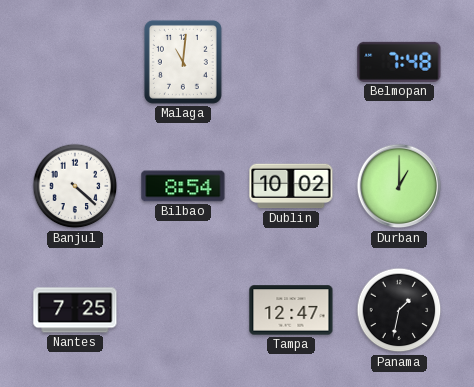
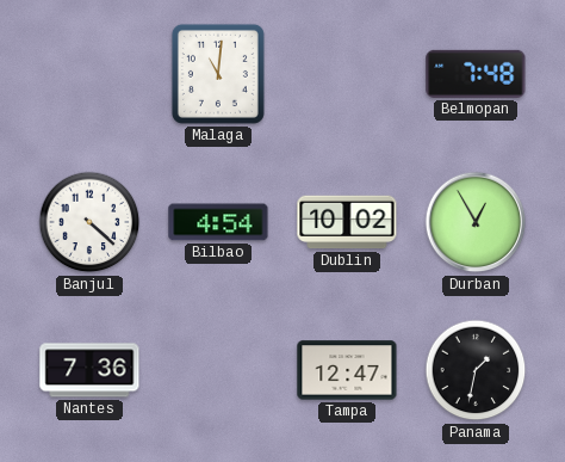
Bilbao: 8:54 -> 4:54
Durban: 1:00 -> 12:55
Nantes: 7:25 -> 7:36
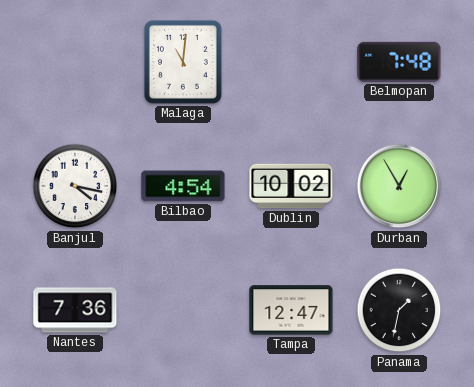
Banjul: 4:22 -> 4:17
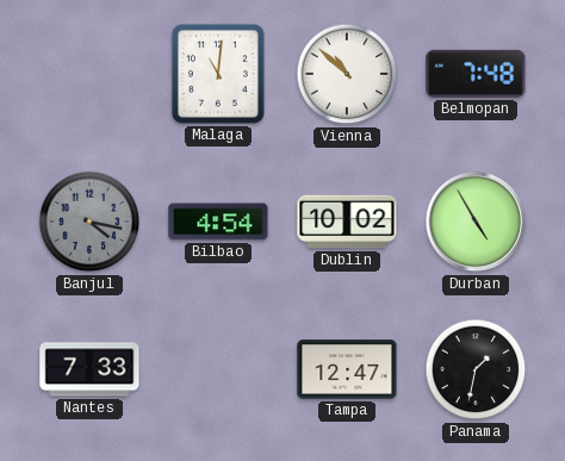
Vienna: none -> 10:52
Banjul dial: white -> grey
Durban: 12:55 -> 4:55
Nantes: 7:36 -> 7:33
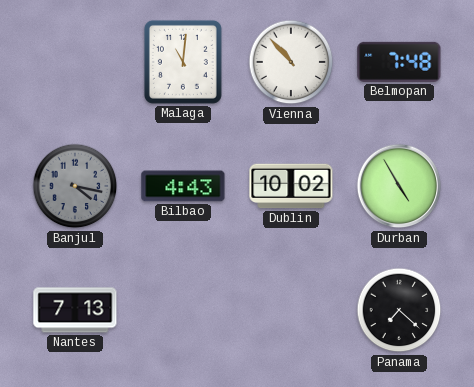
Vienna: 10:52 -> 10:53
Bilbao: 4:54 -> 4:43
Nantes: 7:33 -> 7:13
Tampa: 12:47 -> none
Panama: 1:32 -> 7:22
